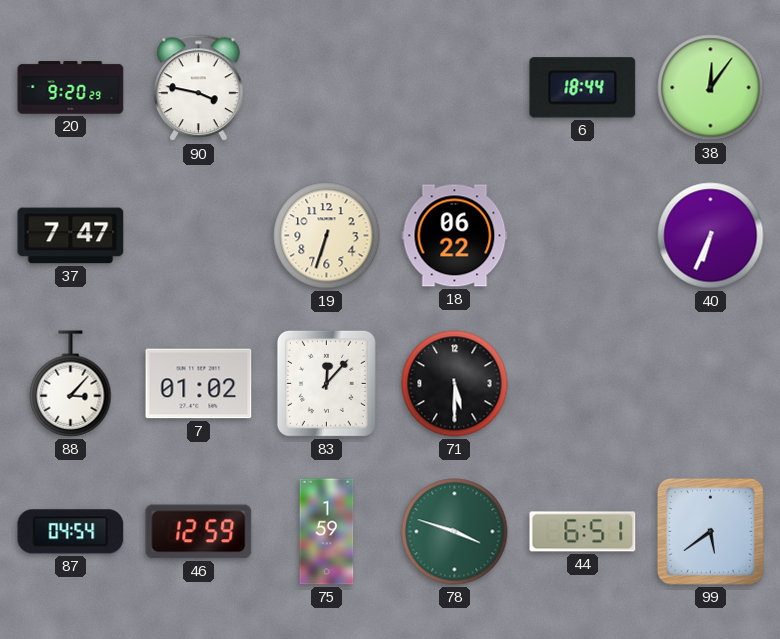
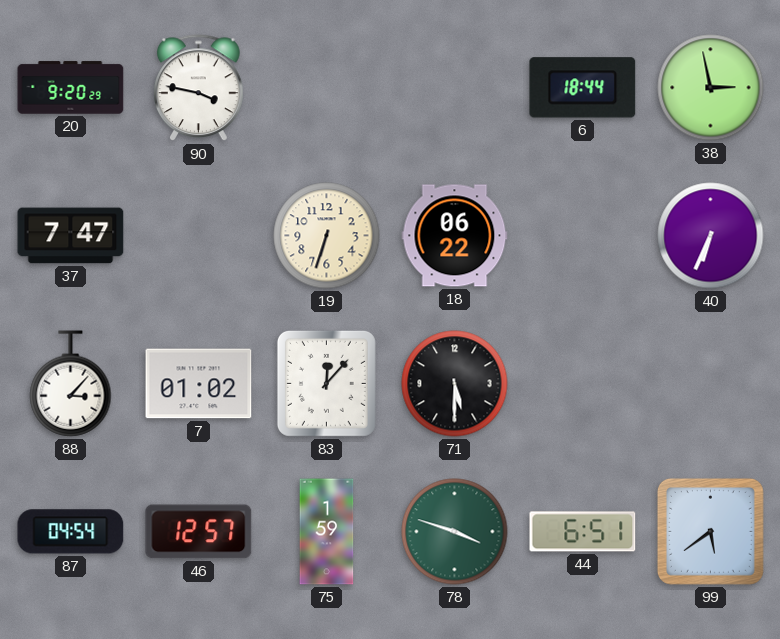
38: 12:06 -> 2:58
46: 12:59 -> 12:57
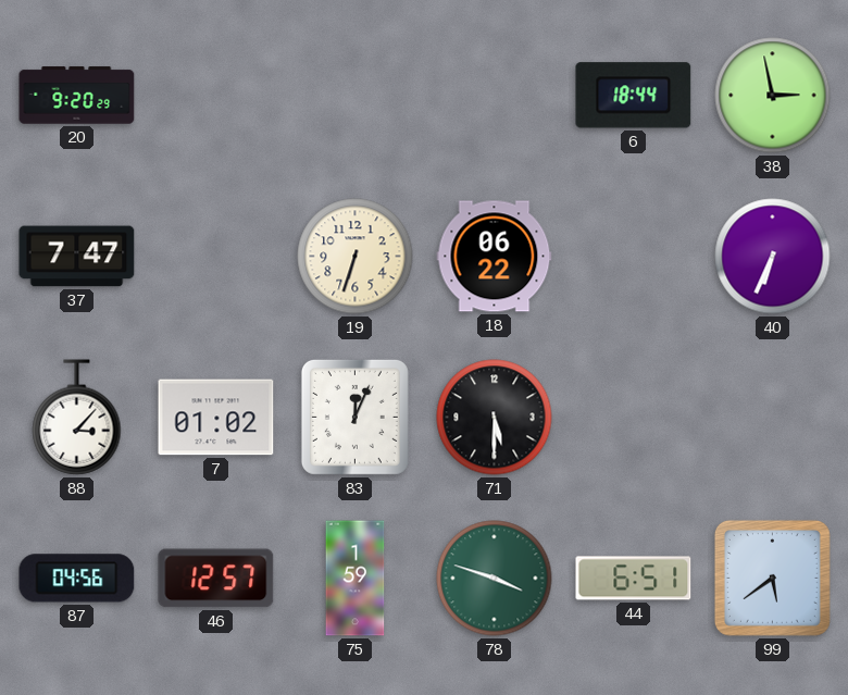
90: 3:47 -> none
83: 12:07 -> 12:04
87: 04:54 -> 04:56
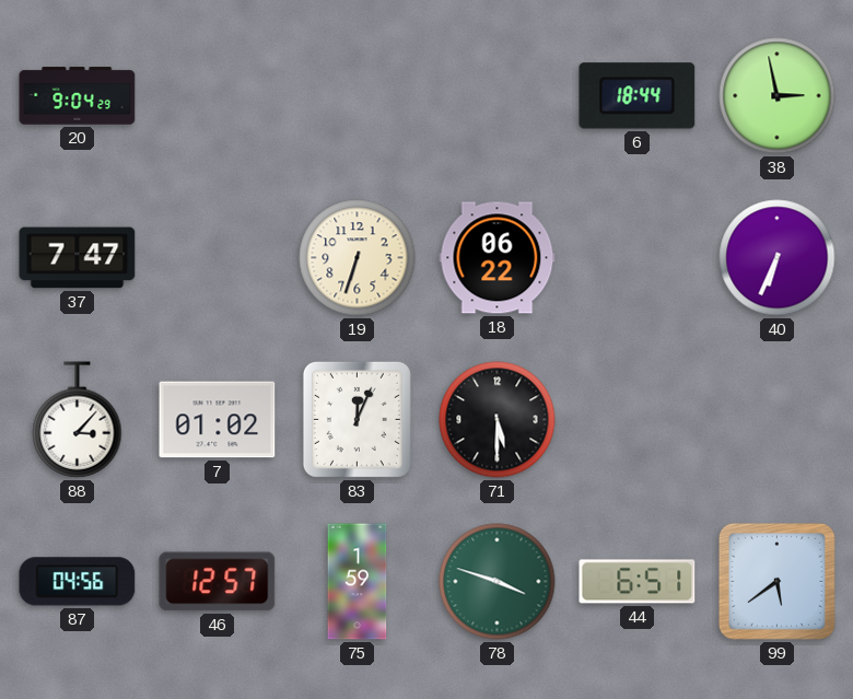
20: 9:20 -> 9:04
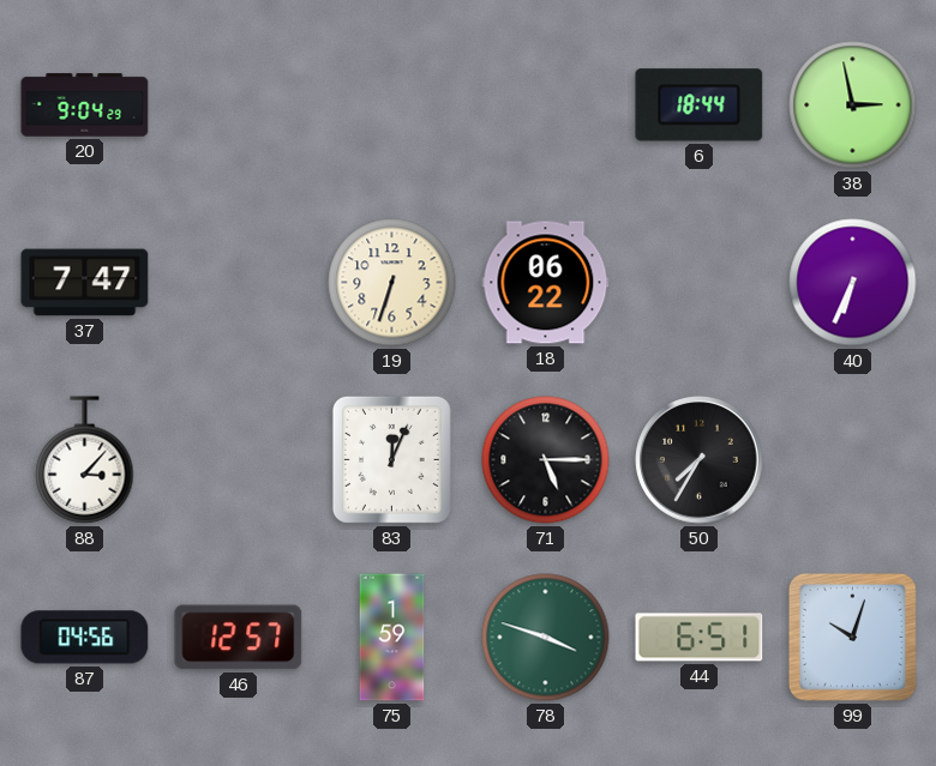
7: 01:02 -> none
71: 5:30 -> 5:15
50: none -> 7:35
99: 5:39 -> 10:03
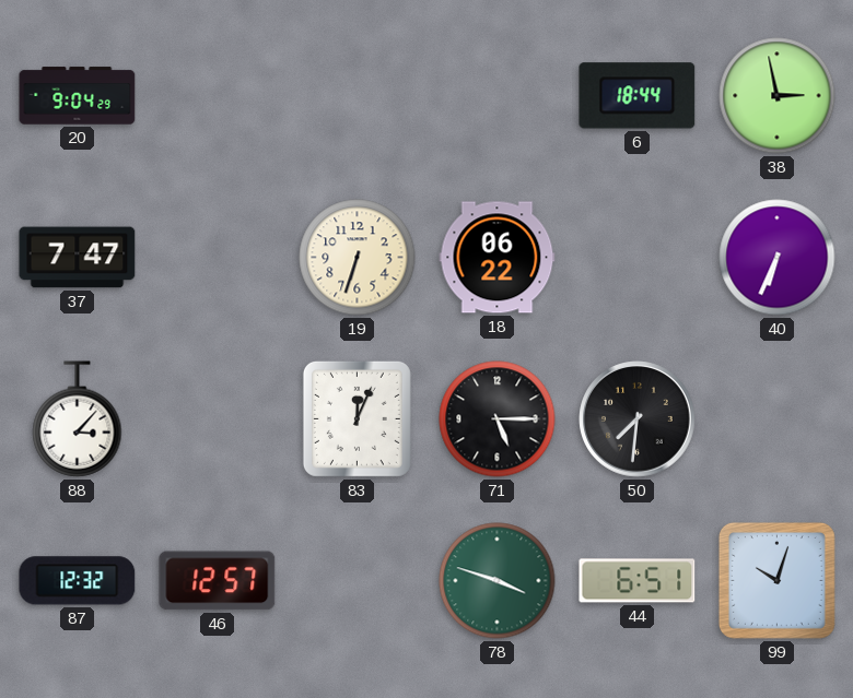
50: 7:35 -> 7:31
87: 04:56 -> 12:32
75: 1:59 -> none
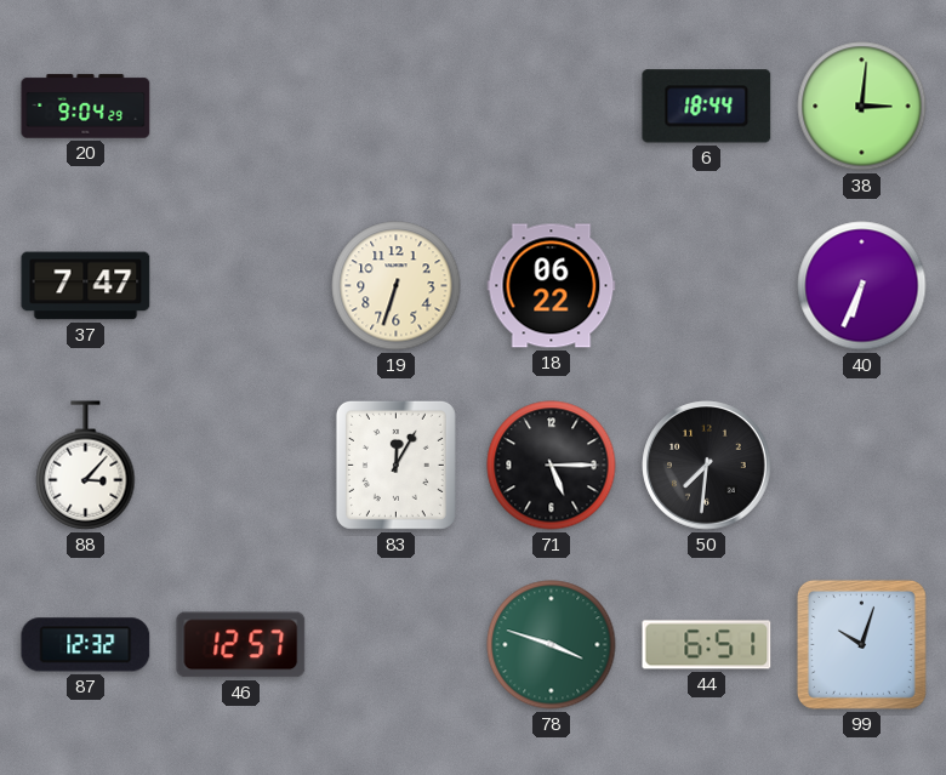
38: 2:58 -> 3:01
83: 12:04 -> 12:05
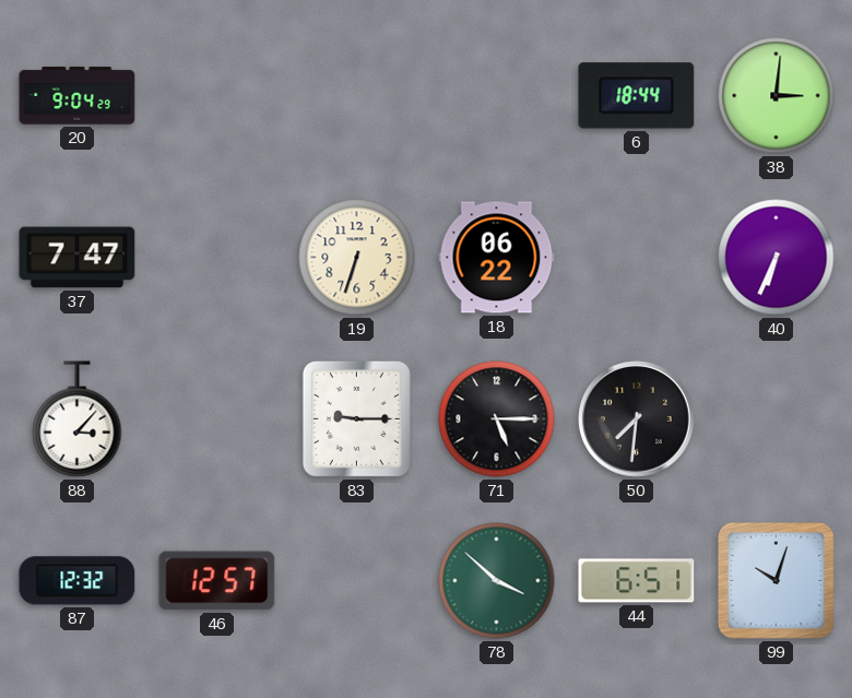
83: 12:05 -> 9:15
78: 3:48 -> 3:52
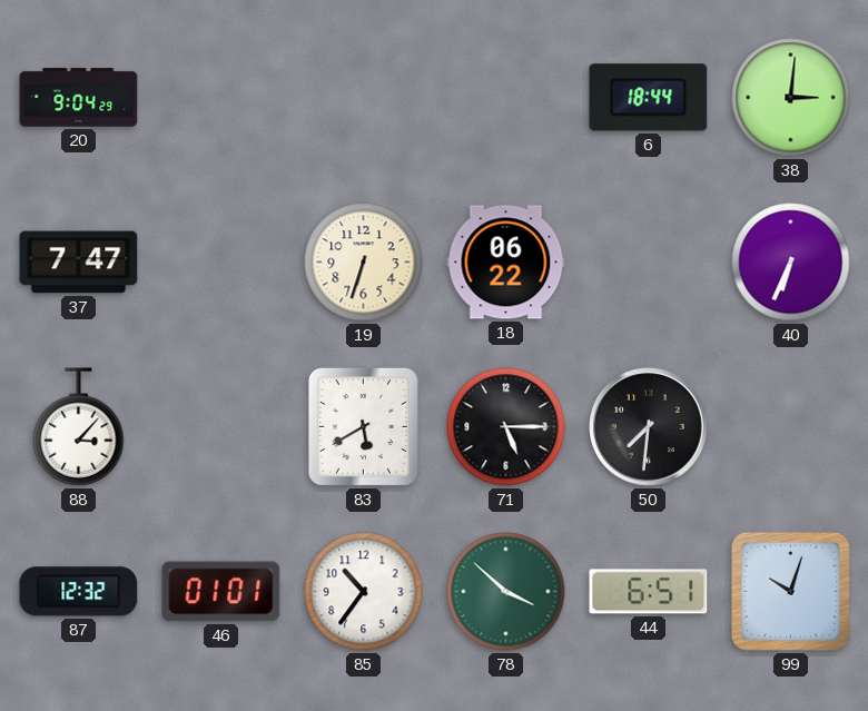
83: 9:15 -> 5:40
46: 12:57 -> 01:01
85: none -> 10:36
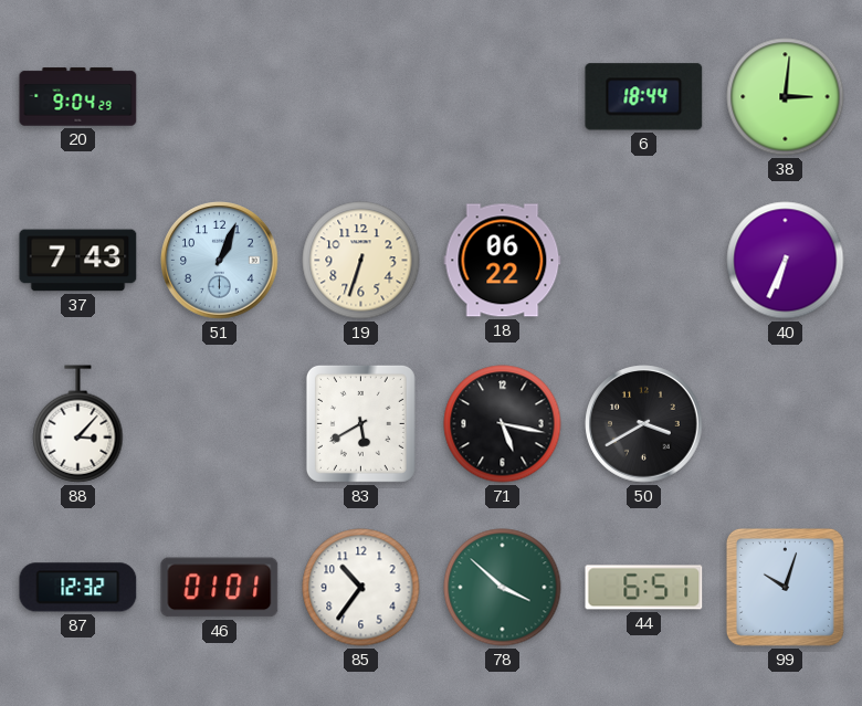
37: 7:47 -> 7:43
51: none -> 1:04
71: 5:15 -> 5:17
50: 7:31 -> 3:40
